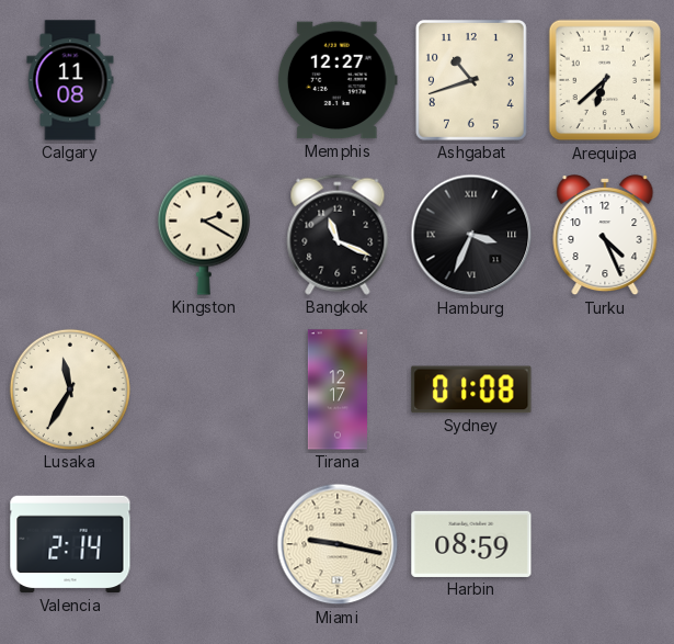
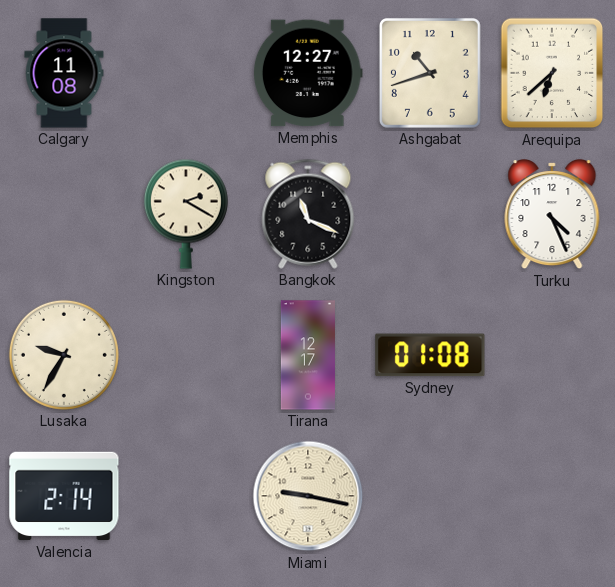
Hamburg: 3:34 -> none
Lusaka: 11:35 -> 9:35
Harbin: 08:59 -> none
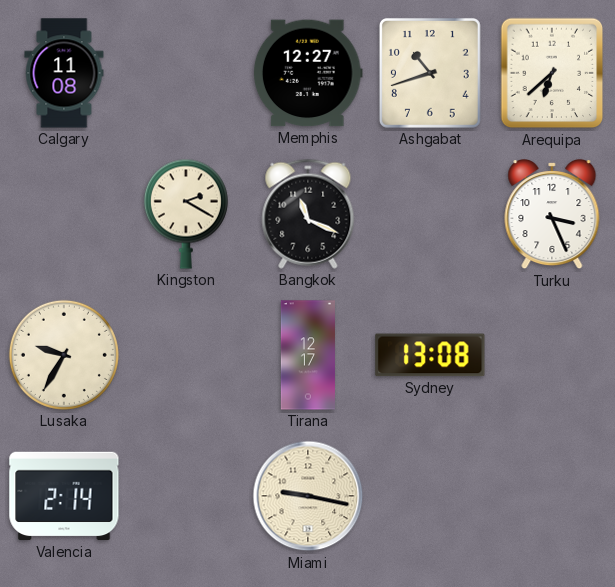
Turku: 4:26 -> 3:26
Sydney: 01:08 -> 13:08
